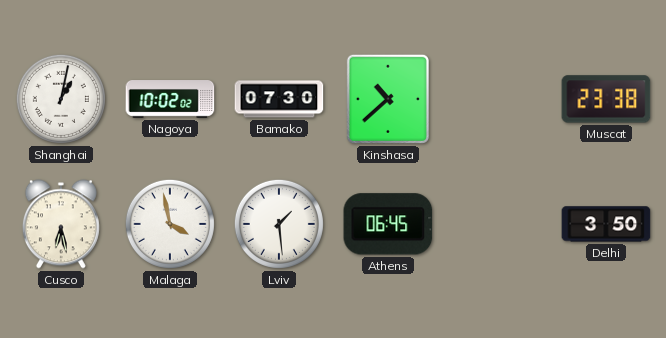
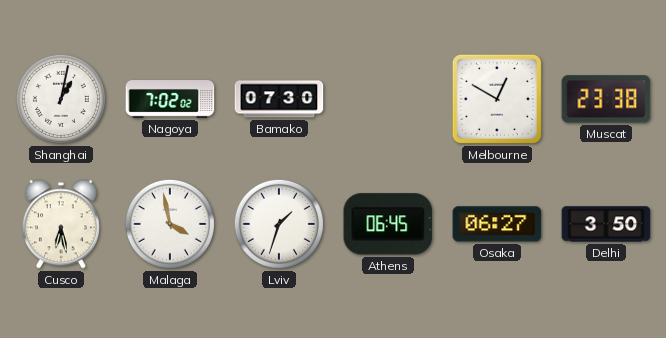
Nagoya: 10:02 -> 7:02
Kinshasa: 10:38 -> none
Melbourne: none -> 12:50
Lviv: 1:29 -> 1:33
Osaka: none -> 06:27
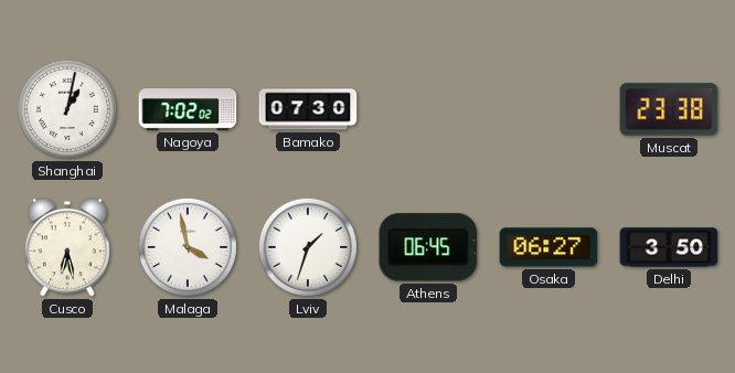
Melbourne: 12:50 -> none
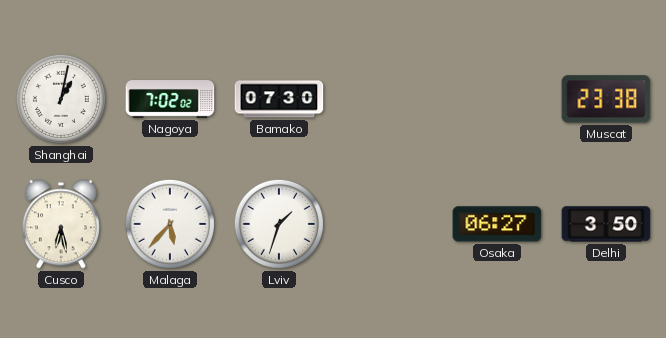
Malaga: 3:58 -> 5:37
Athens: 06:45 -> none
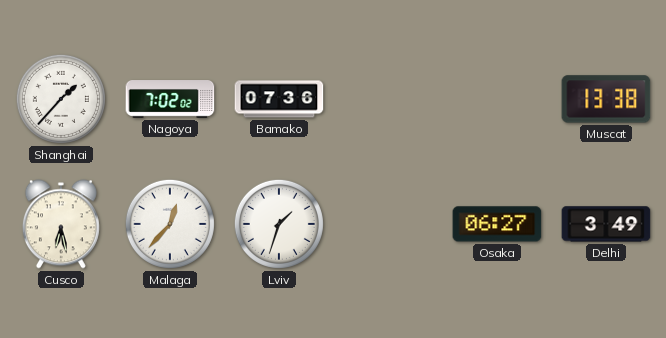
Shanghai: 1:02 -> 1:37
Bamako: 07:30 -> 07:36
Muscat: 23:38 -> 13:38
Malaga: 5:37 -> 12:37
Delhi: 3:50 -> 3:49
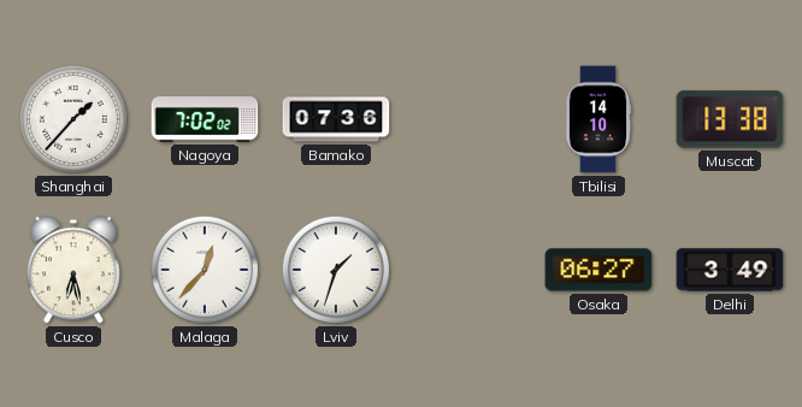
Tbilisi: none -> 14:10
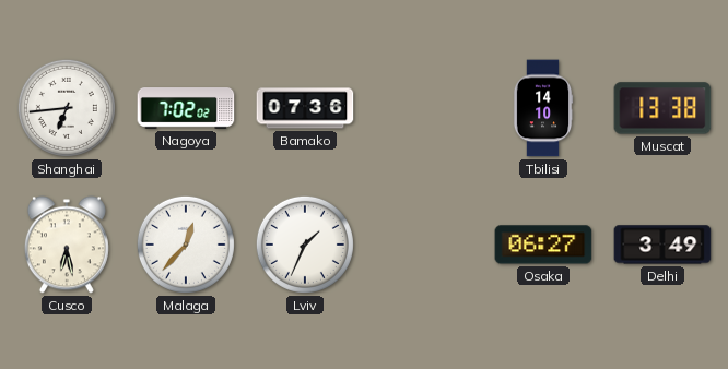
Shanghai: 1:37 -> 6:44
Lviv: 1:33 -> 1:34
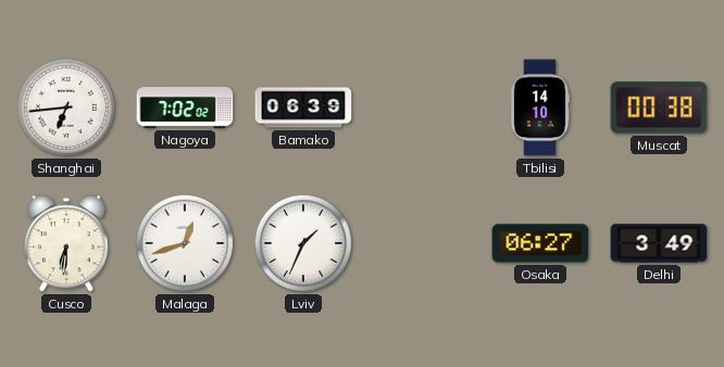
Bamako: 07:36 -> 06:39
Muscat: 13:38 -> 00:38
Cusco: 6:28 -> 6:31
Malaga: 12:37 -> 12:42
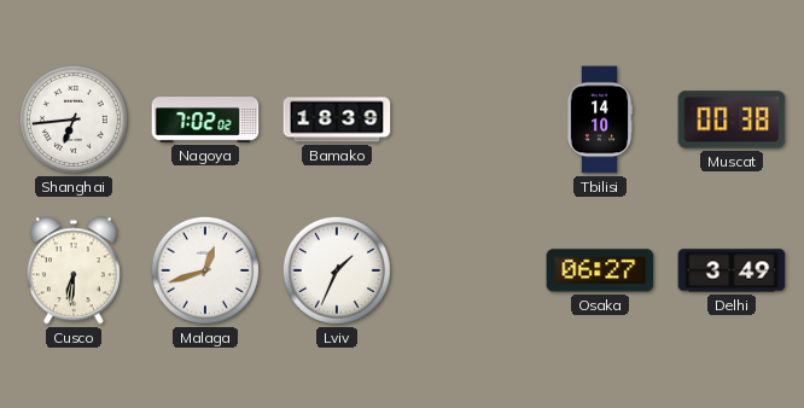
Bamako: 06:39 -> 18:39
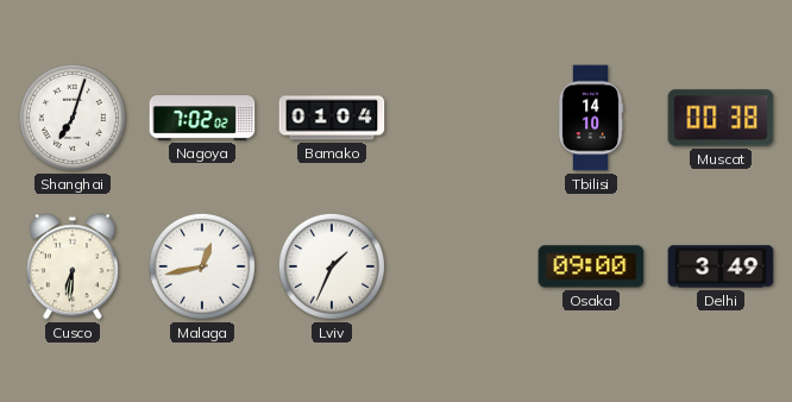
Shanghai: 6:44 -> 7:03
Bamako: 18:39 -> 01:04
Malaga: 12:42 -> 12:43
Osaka: 06:27 -> 09:00
